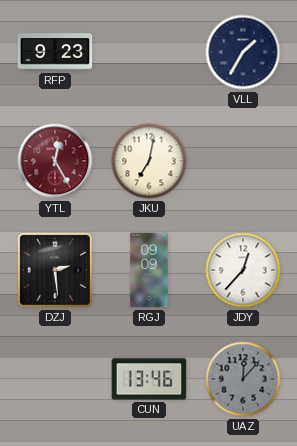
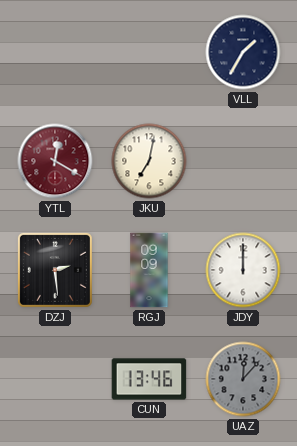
RFP: 9:23 -> none
YTL: 12:25 -> 12:20
JDY: 12:37 -> 12:00
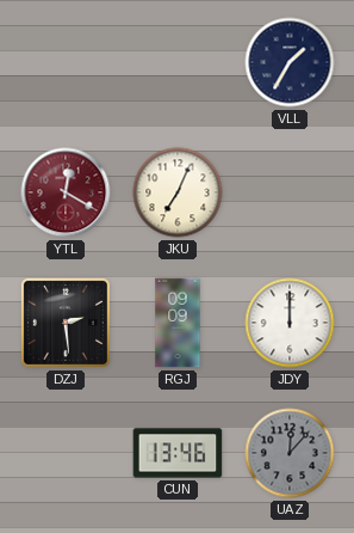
JKU: 7:02 -> 7:04
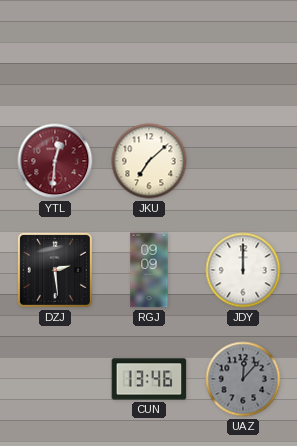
VLL: 1:35 -> none
YTL: 12:20 -> 12:31
JKU: 7:04 -> 7:08
